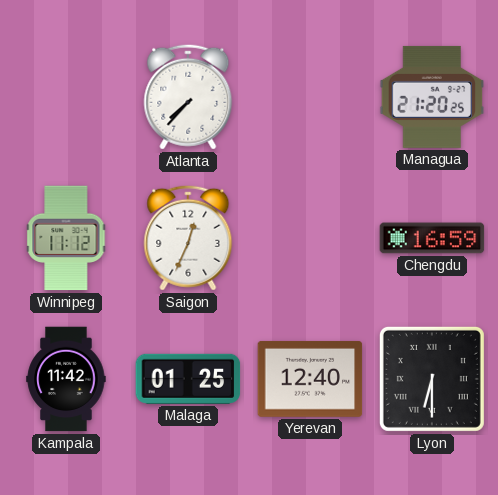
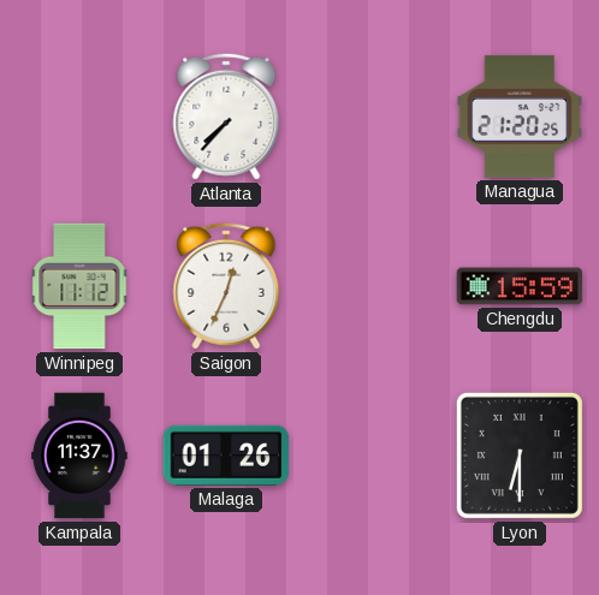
Chengdu: 16:59 -> 15:59
Kampala: 11:42 -> 11:37
Malaga: 01:25 -> 01:26
Yerevan: 12:40 -> none
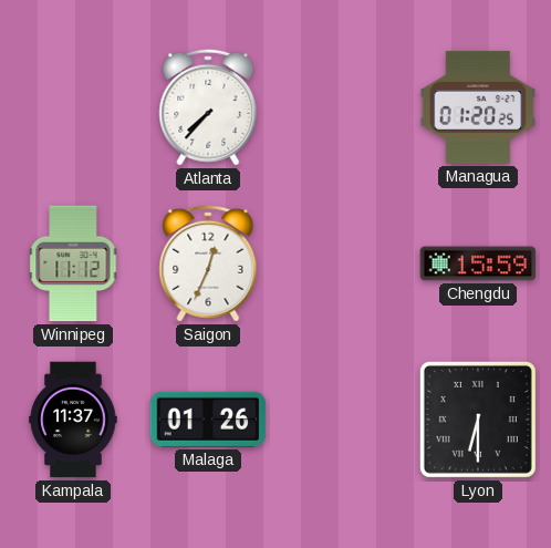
Managua: 21:20 -> 01:20
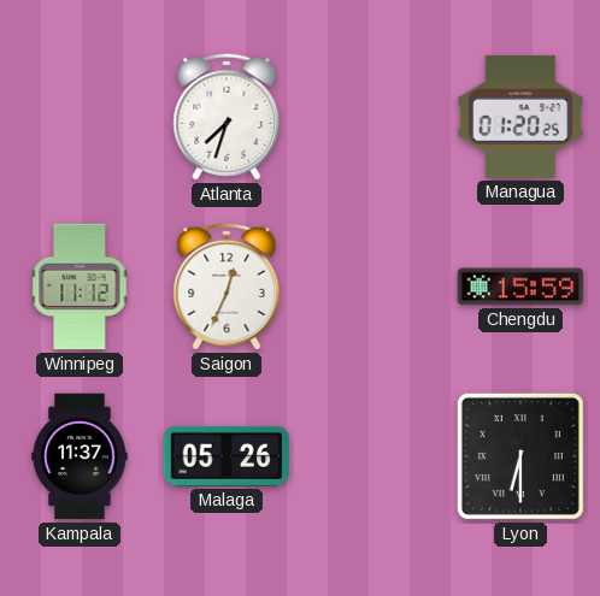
Atlanta: 7:37 -> 7:33
Malaga: 01:26 -> 05:26
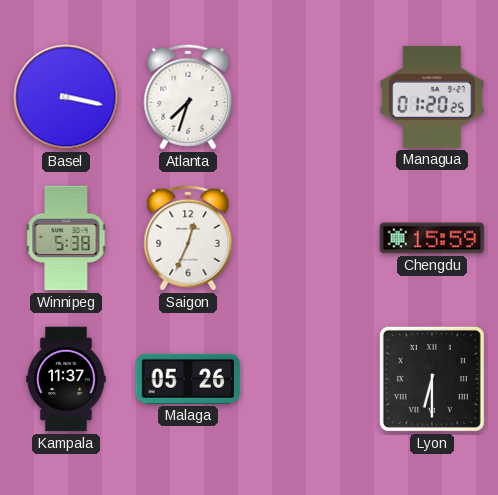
Basel: none -> 3:17
Winnipeg: 11:12 -> 5:38
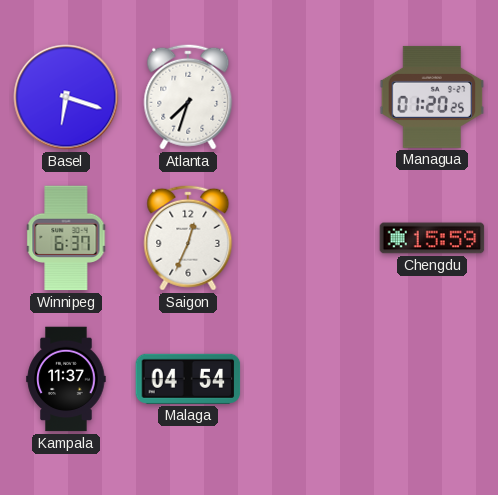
Basel: 3:17 -> 6:18
Winnipeg: 5:38 -> 6:37
Malaga: 05:26 -> 04:54
Lyon: 6:30 -> none
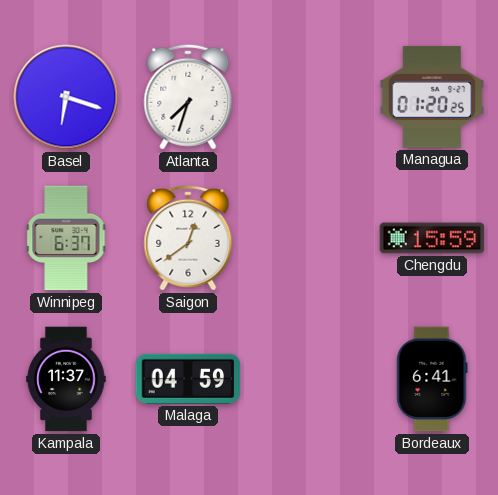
Saigon: 12:34 -> 12:39
Malaga: 04:54 -> 04:59
Bordeaux: none -> 6:41
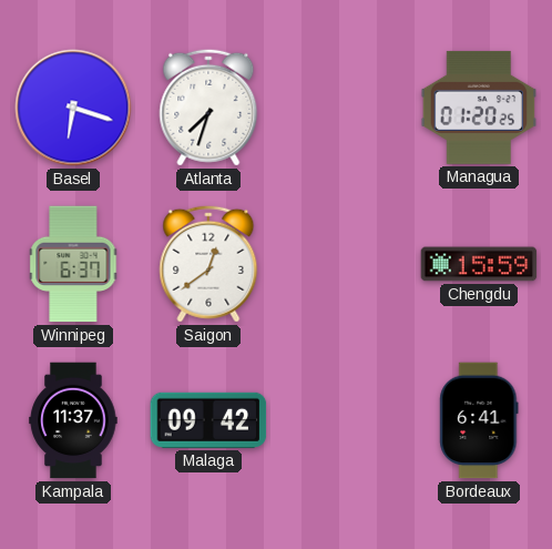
Malaga: 04:59 -> 09:42
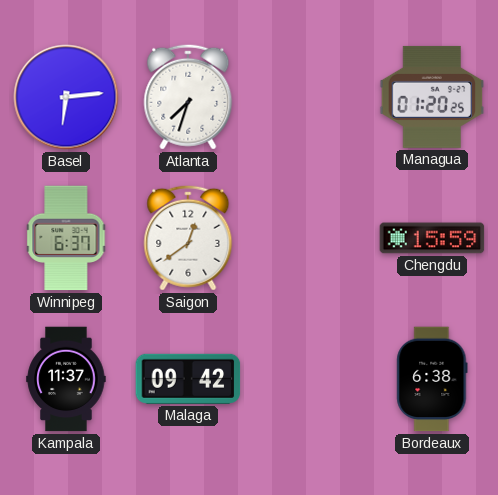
Basel: 6:18 -> 6:14
Bordeaux: 6:41 -> 6:38
